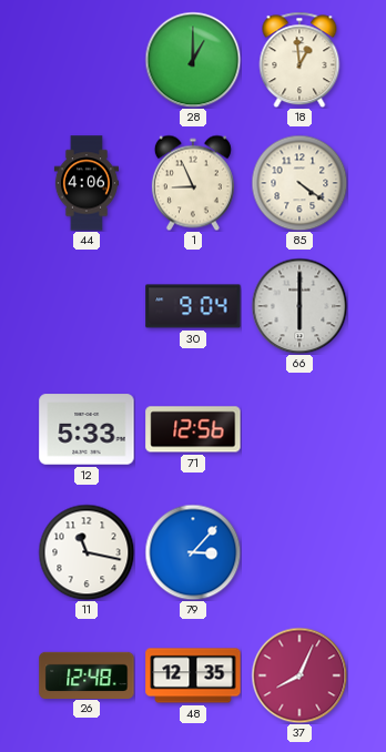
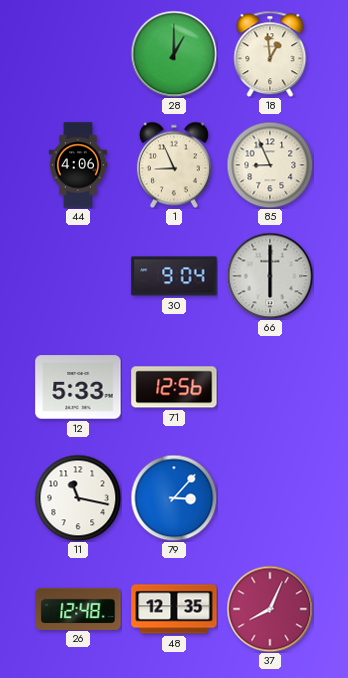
85: 4:21 -> 8:56
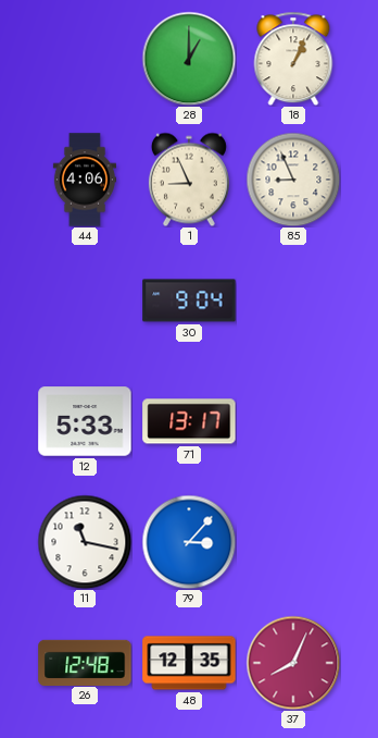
18: 12:59 -> 1:04
66: 6:00 -> none
71: 12:56 -> 13:17
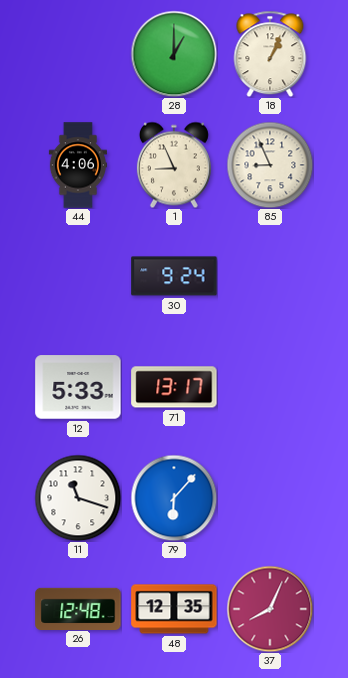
30: 9:04 -> 9:24
11: 11:17 -> 11:18
79: 3:07 -> 6:07
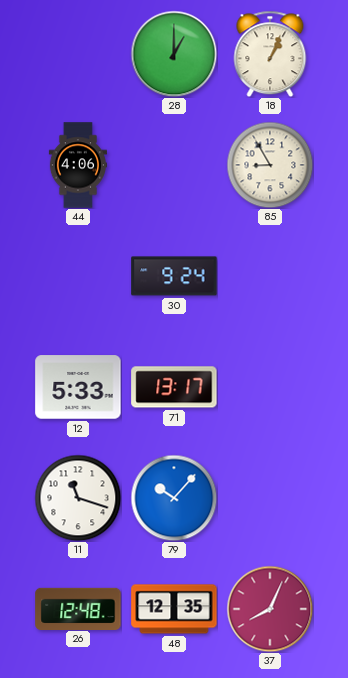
1: 8:56 -> none
85: 8:56 -> 8:55
79: 6:07 -> 10:07
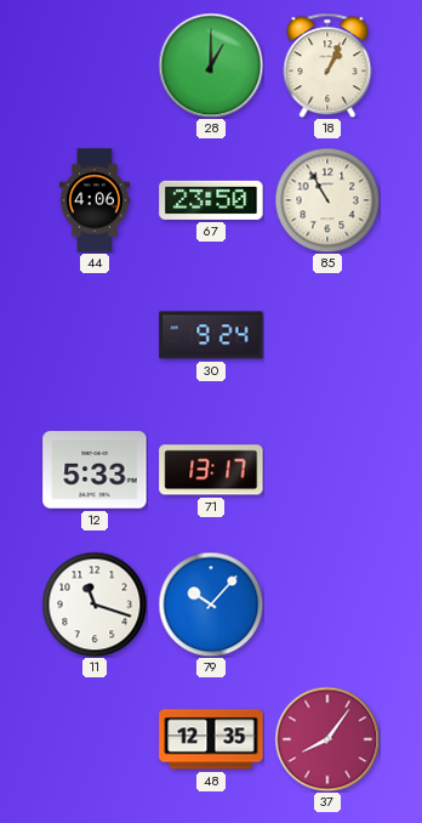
67: none -> 23:50
85: 8:55 -> 10:55
26: 12:48 -> none
37: 8:04 -> 8:06
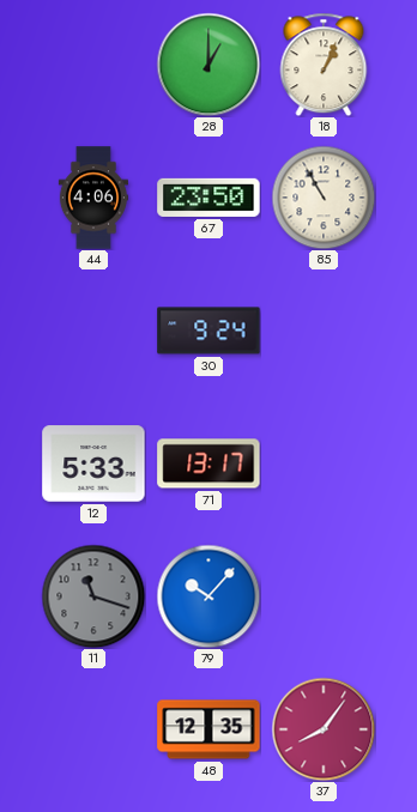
11 dial: white -> grey
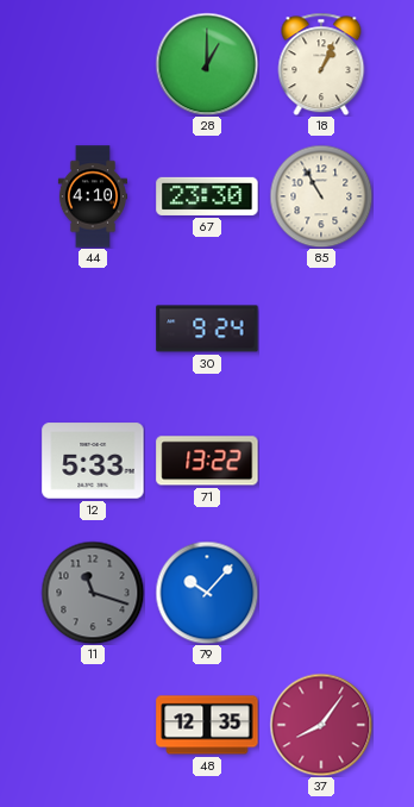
44: 4:06 -> 4:10
67: 23:50 -> 23:30
71: 13:17 -> 13:22
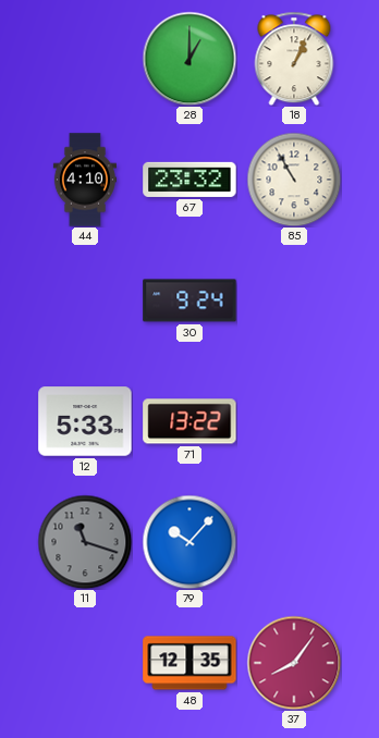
67: 23:30 -> 23:32
